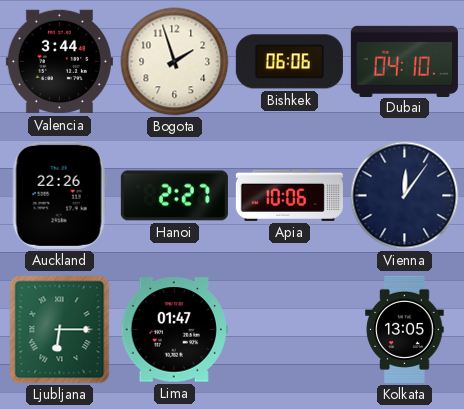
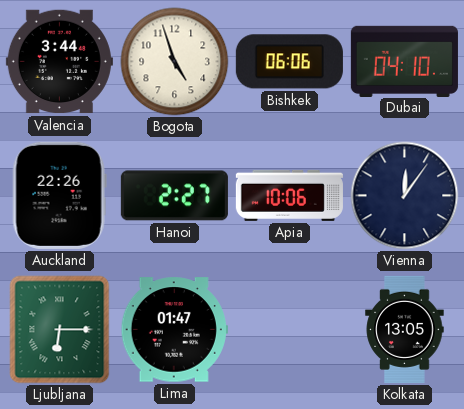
Bogota: 1:57 -> 4:57
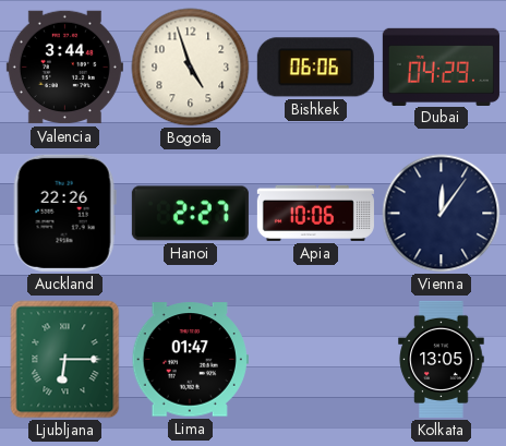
Dubai: 04:10 -> 04:29
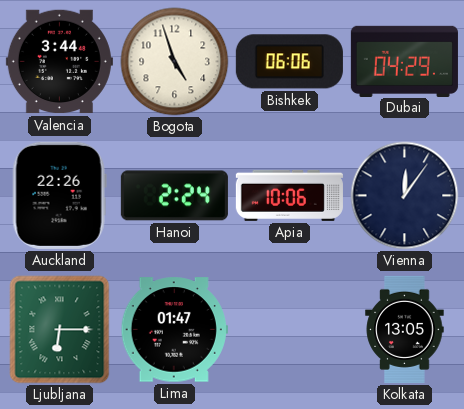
Hanoi: 2:27 -> 2:24
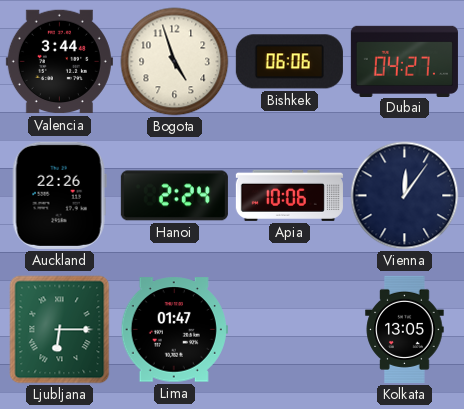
Dubai: 04:29 -> 04:27
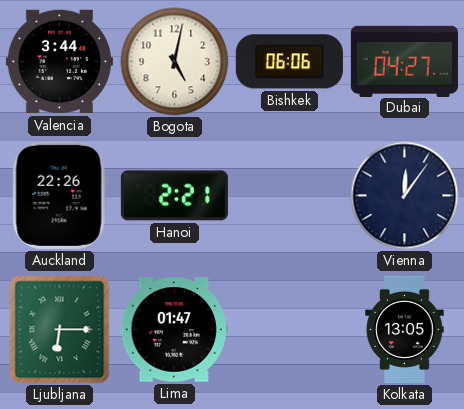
Bogota: 4:57 -> 5:02
Hanoi: 2:24 -> 2:21
Apia: 10:06 -> none
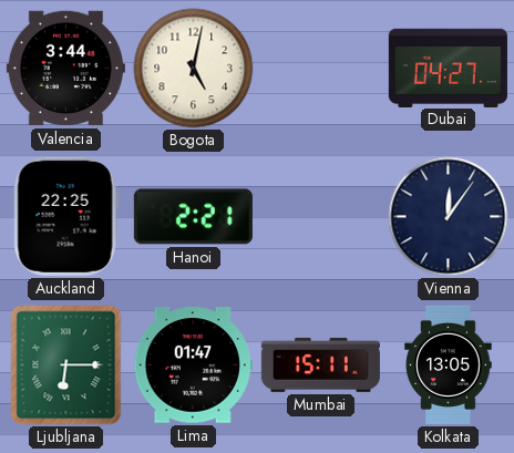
Bishkek: 06:06 -> none
Auckland: 22:26 -> 22:25
Mumbai: none -> 15:11
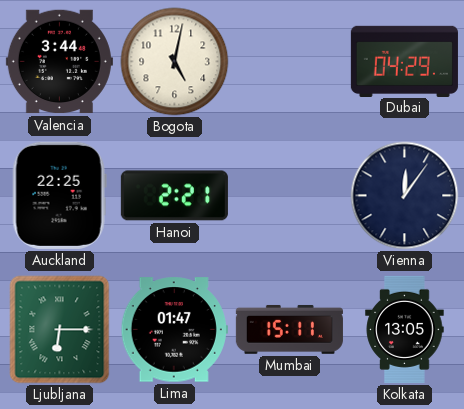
Dubai: 04:27 -> 04:29
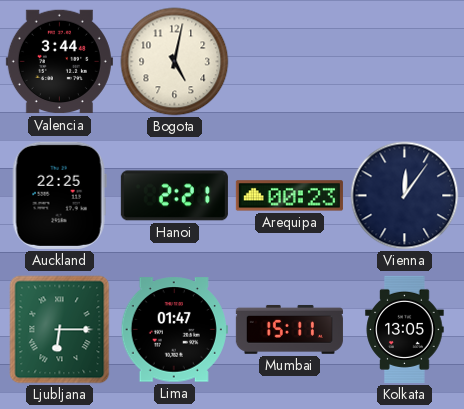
Dubai: 04:29 -> none
Arequipa: none -> 00:23
